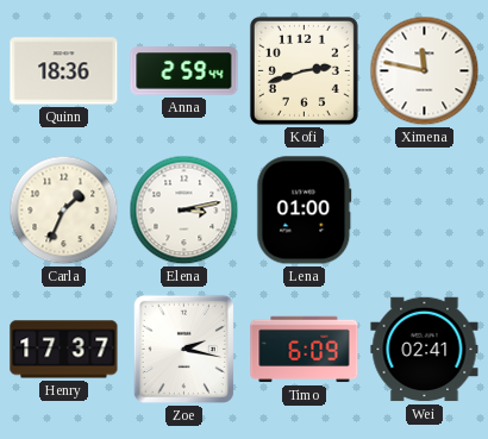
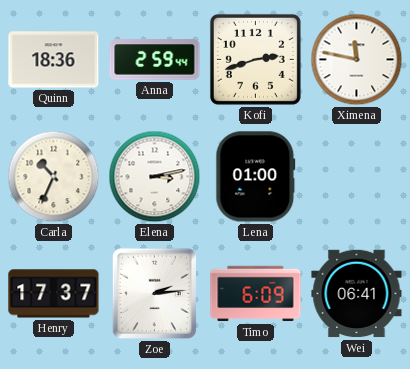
Carla: 1:34 -> 10:34
Zoe: 2:17 -> 2:14
Wei: 02:41 -> 06:41
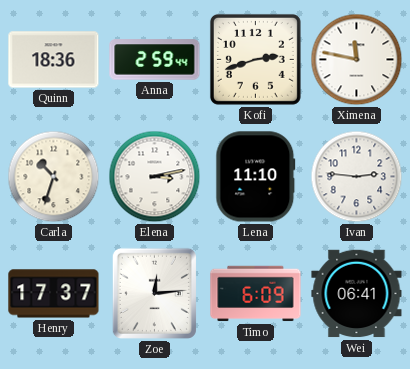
Carla: 10:34 -> 10:33
Lena: 01:00 -> 11:10
Ivan: none -> 2:46
Zoe: 2:14 -> 12:14
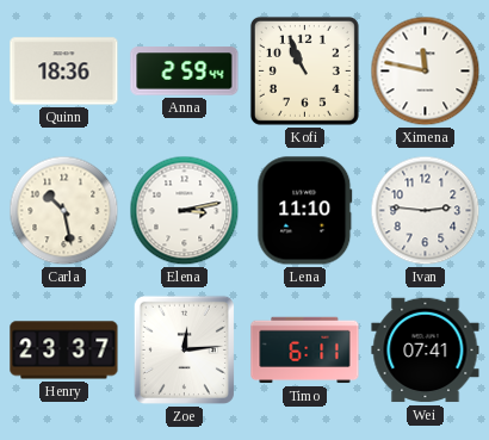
Kofi: 2:42 -> 10:56
Carla: 10:33 -> 10:28
Henry: 17:37 -> 23:37
Timo: 6:09 -> 6:11
Wei: 06:41 -> 07:41
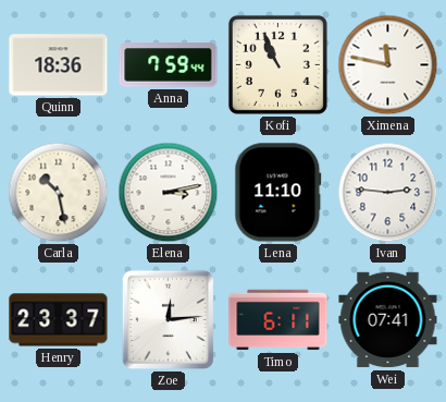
Anna: 2:59 -> 7:59
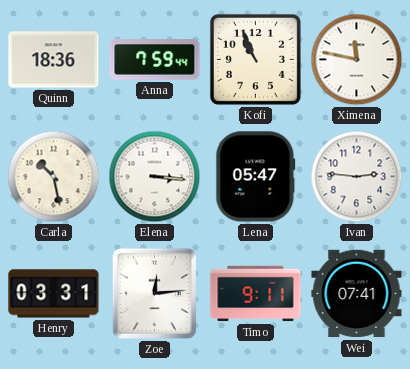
Elena: 3:13 -> 3:16
Lena: 11:10 -> 05:47
Henry: 23:37 -> 03:31
Timo: 6:11 -> 9:11
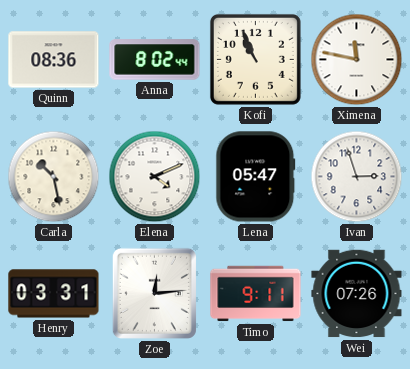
Quinn: 18:36 -> 08:36
Anna: 7:59 -> 8:02
Elena: 3:16 -> 4:11
Ivan: 2:46 -> 2:57
Wei: 07:41 -> 07:26
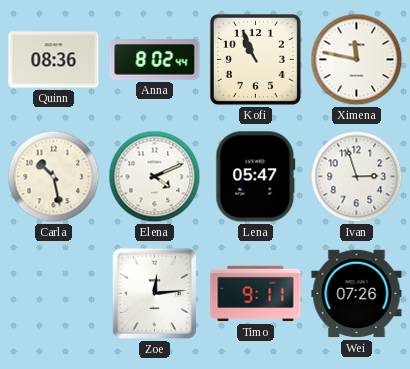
Henry: 03:31 -> none
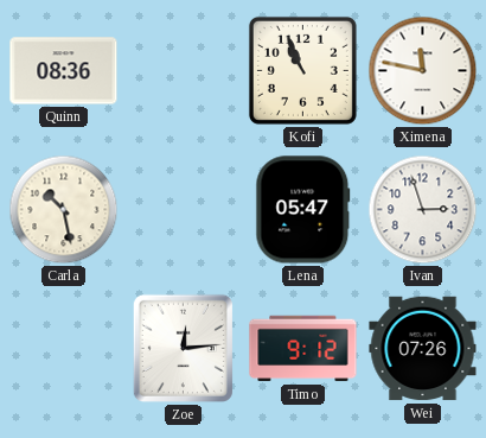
Anna: 8:02 -> none
Elena: 4:11 -> none
Timo: 9:11 -> 9:12
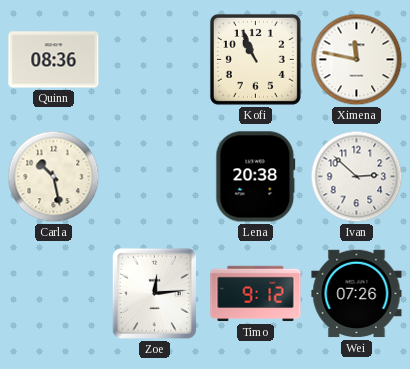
Lena: 05:47 -> 20:38
Ivan: 2:57 -> 2:52
